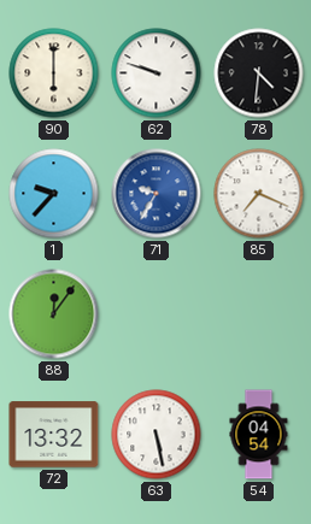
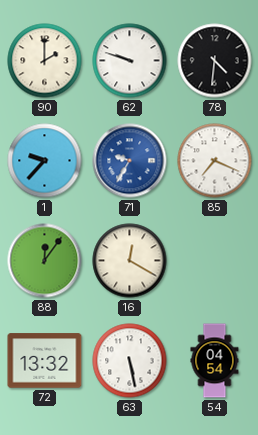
90: 6:00 -> 2:00
16: none -> 12:20
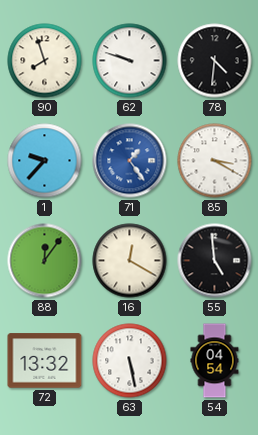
90: 2:00 -> 7:57
71: 9:35 -> 1:24
85: 7:19 -> 3:20
55: none -> 4:59
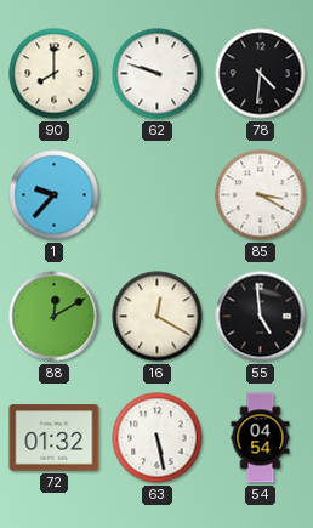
90: 7:57 -> 8:00
71: 1:24 -> none
88: 12:06 -> 12:10
72: 13:32 -> 01:32
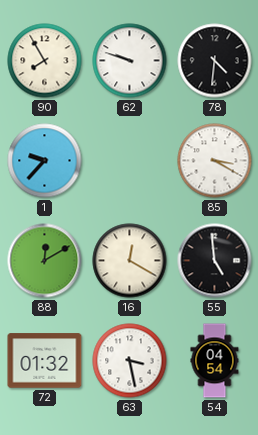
90: 8:00 -> 7:55
63: 5:28 -> 3:28
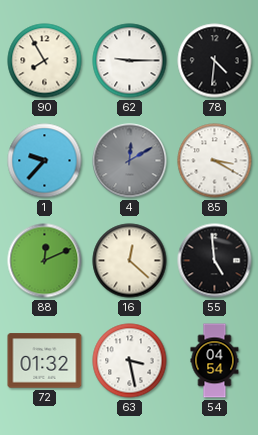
62: 9:48 -> 9:15
4: none -> 12:10
88: 12:10 -> 12:11
16: 12:20 -> 12:22
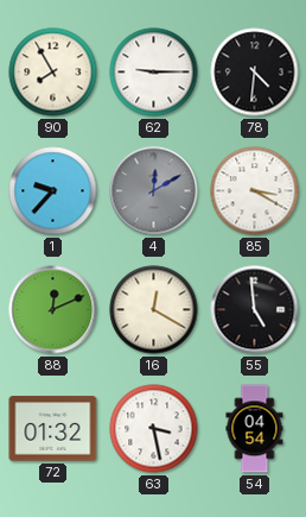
16: 12:22 -> 12:20
